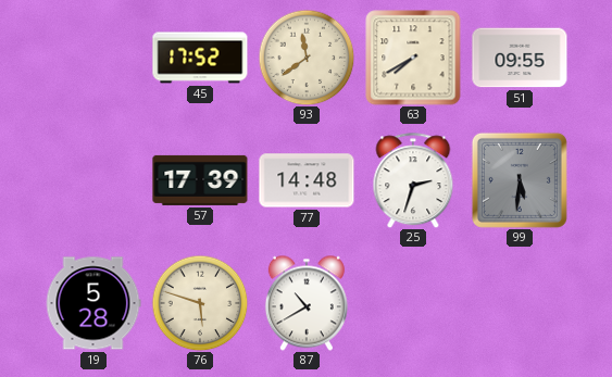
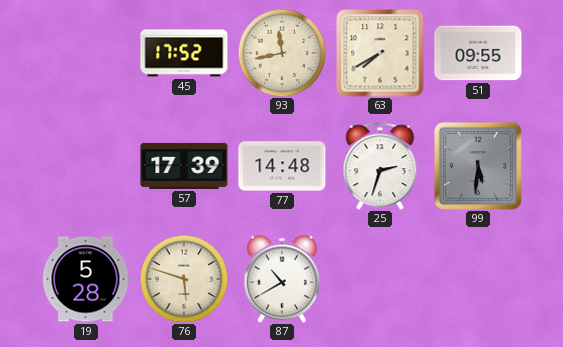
93: 11:39 -> 11:43
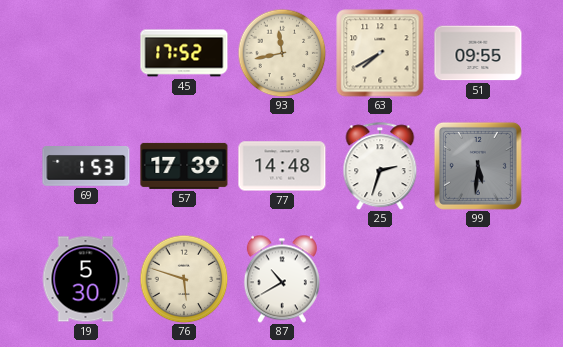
69: none -> 1:53
19: 5:28 -> 5:30
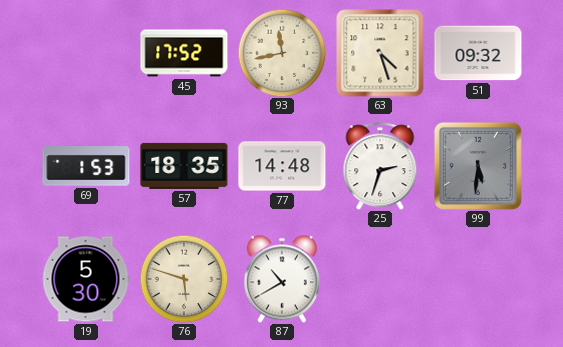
63: 7:40 -> 4:27
51: 09:55 -> 09:32
57: 17:39 -> 18:35
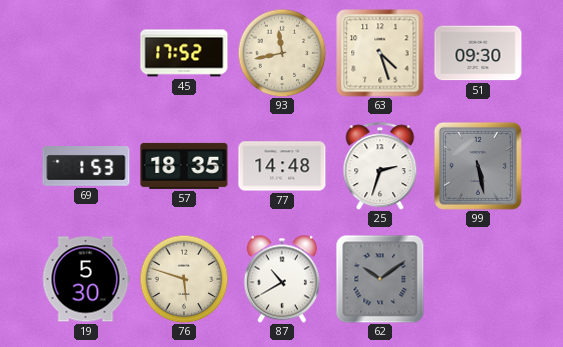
51: 09:32 -> 09:30
99: 5:31 -> 5:28
62: none -> 10:09
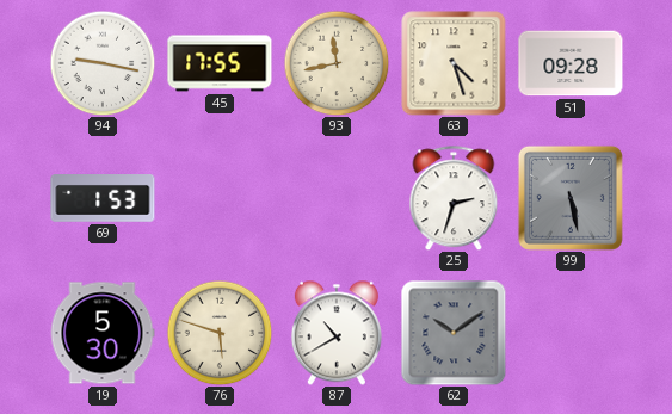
94: none -> 9:17
45: 17:52 -> 17:55
51: 09:30 -> 09:28
57: 18:35 -> none
77: 14:48 -> none
